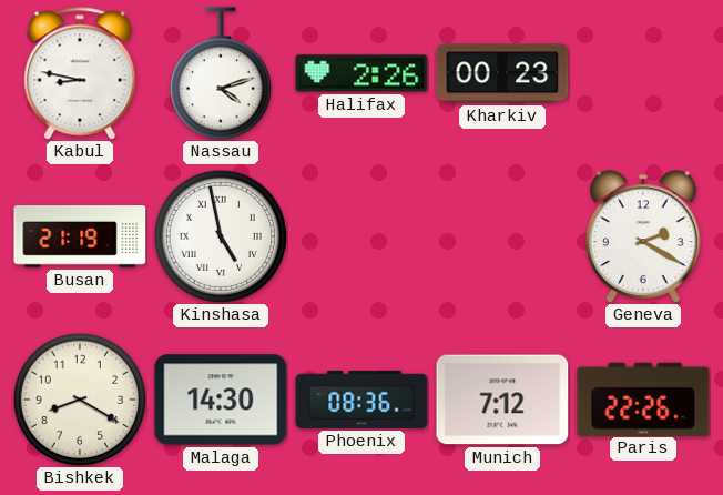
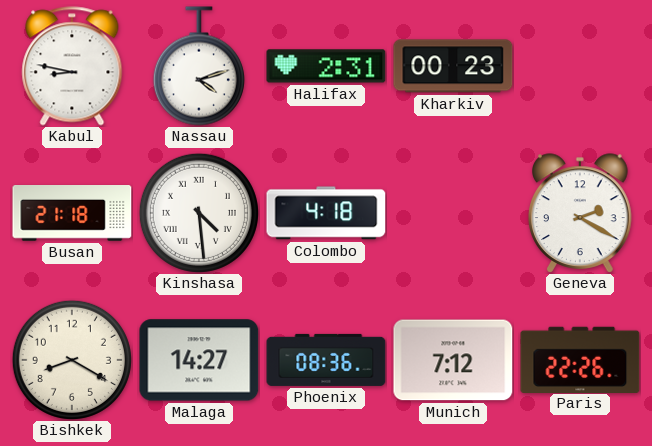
Halifax: 2:26 -> 2:31
Busan: 21:19 -> 21:18
Kinshasa: 4:58 -> 4:29
Colombo: none -> 4:18
Malaga: 14:30 -> 14:27
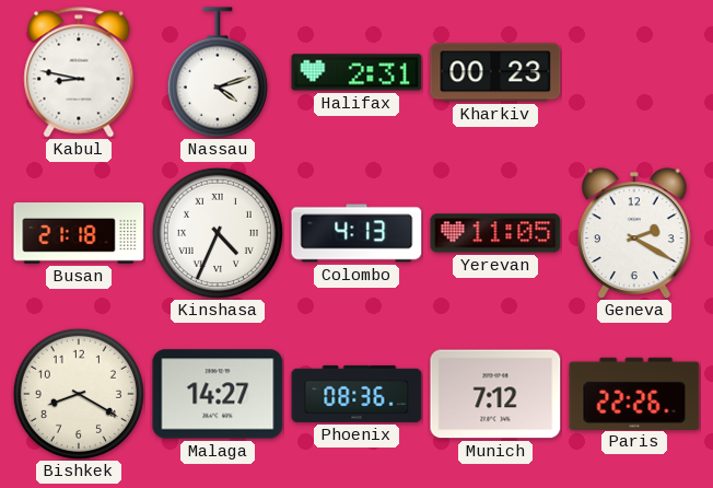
Kinshasa: 4:29 -> 4:34
Colombo: 4:18 -> 4:13
Yerevan: none -> 11:05
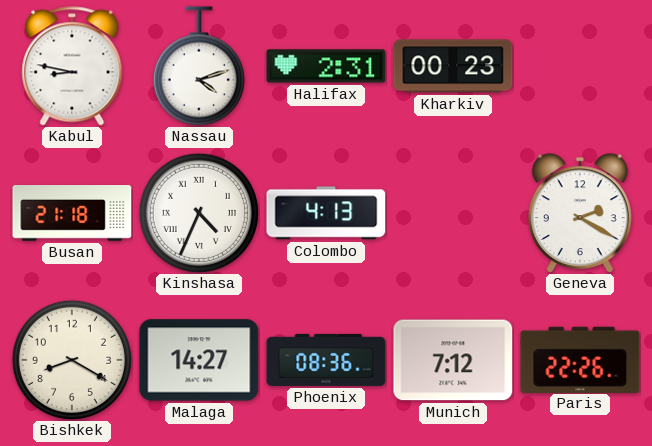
Yerevan: 11:05 -> none
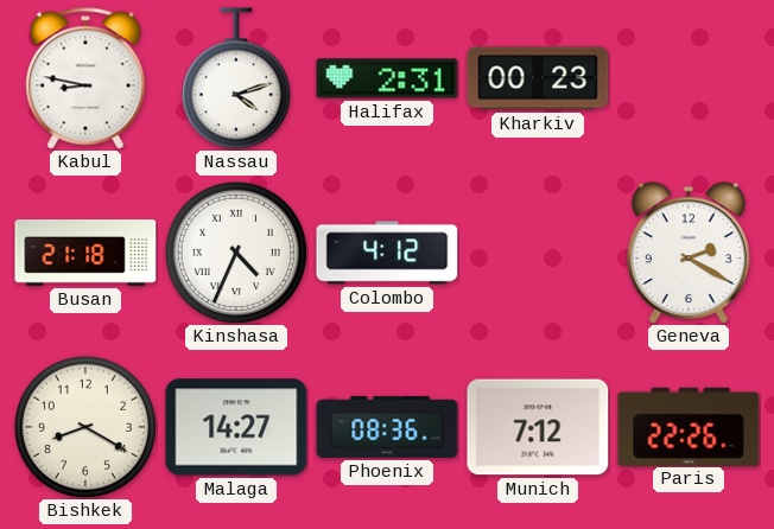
Colombo: 4:13 -> 4:12
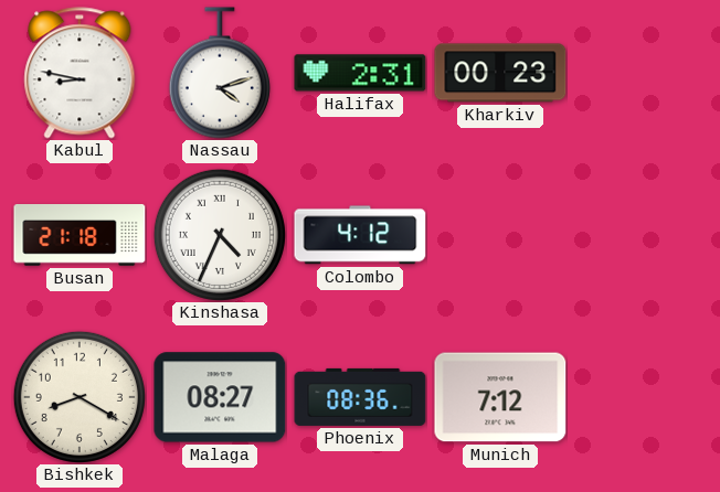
Geneva: 2:20 -> none
Malaga: 14:27 -> 08:27
Paris: 22:26 -> none
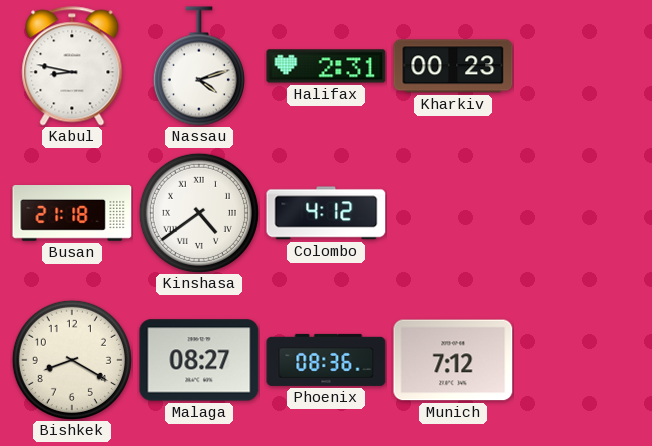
Kinshasa: 4:34 -> 4:39
